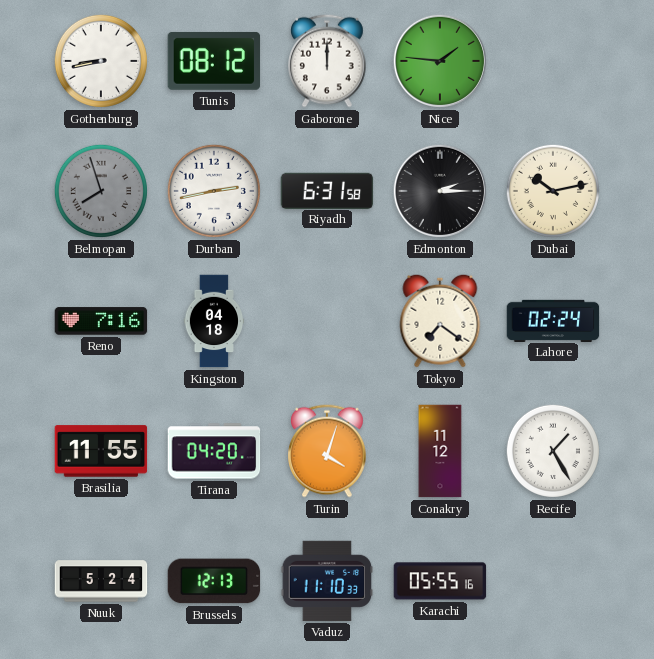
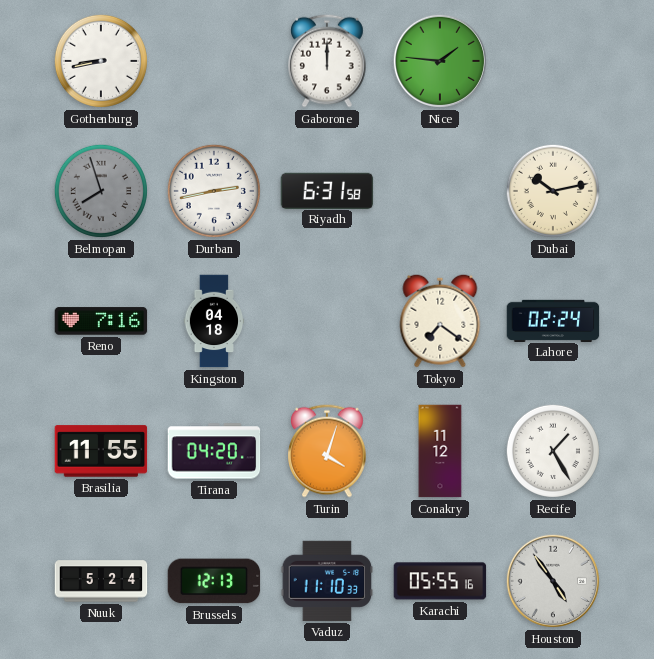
Tunis: 08:12 -> none
Edmonton: 2:15 -> none
Houston: none -> 4:54
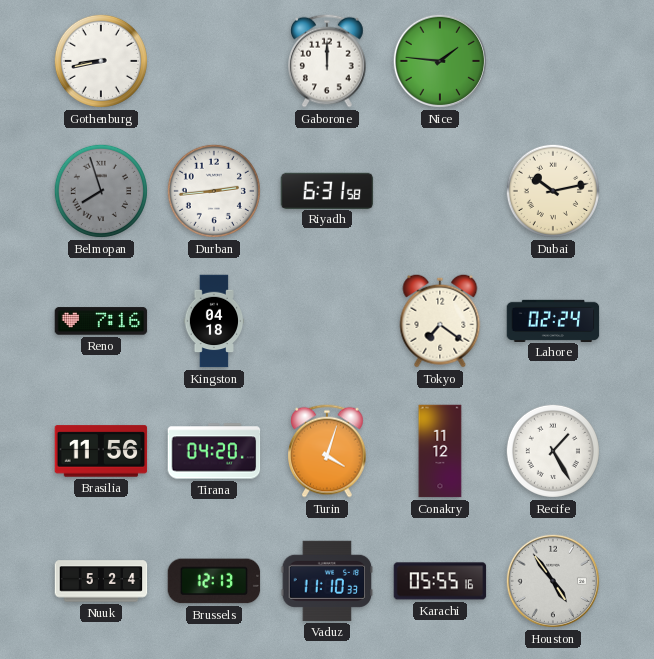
Durban: 2:43 -> 2:44
Brasilia: 11:55 -> 11:56
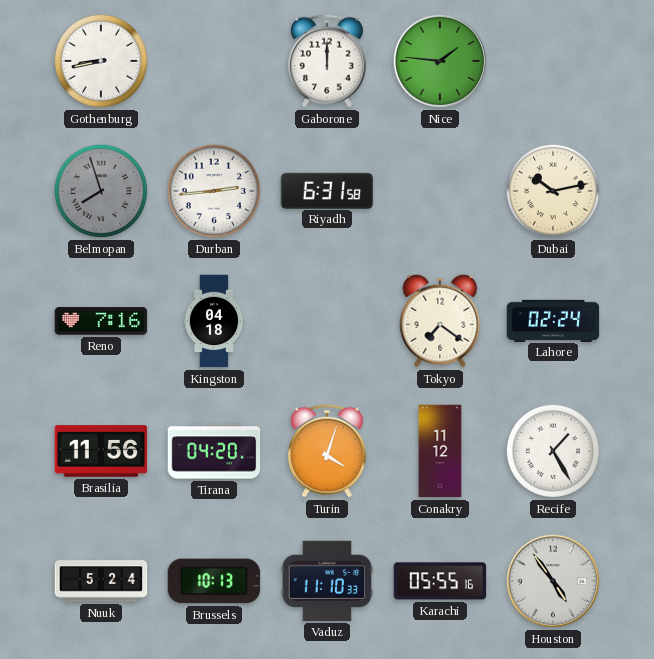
Brussels: 12:13 -> 10:13
